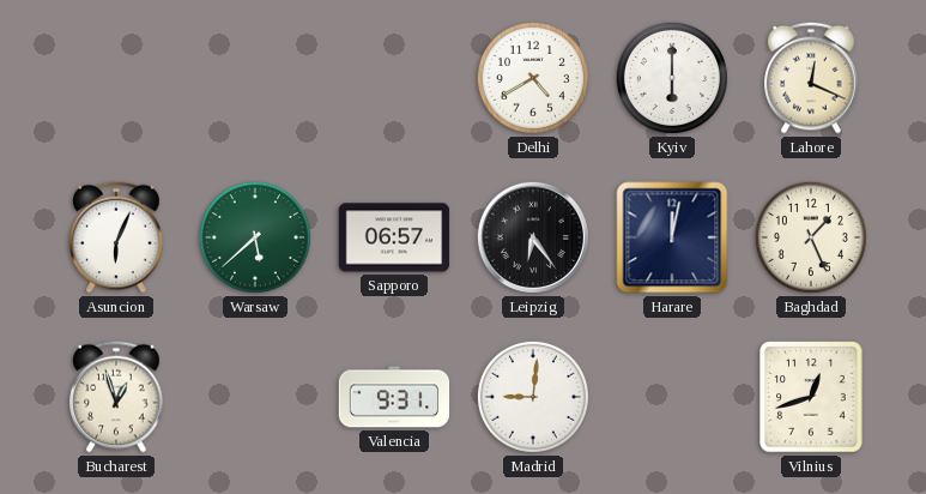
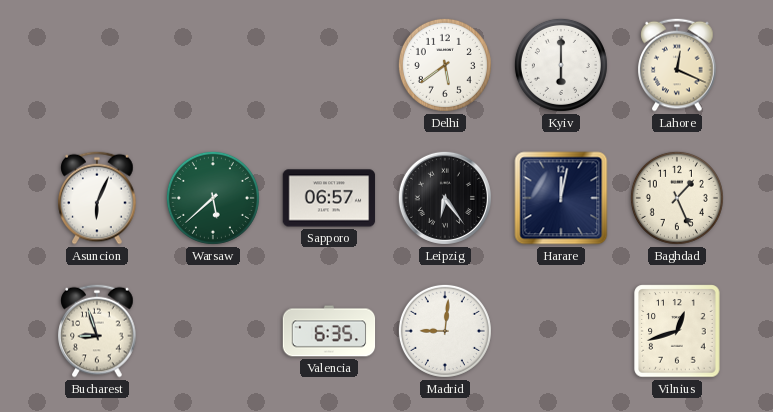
Delhi: 4:40 -> 5:39
Bucharest: 12:57 -> 8:57
Valencia: 9:31 -> 6:35
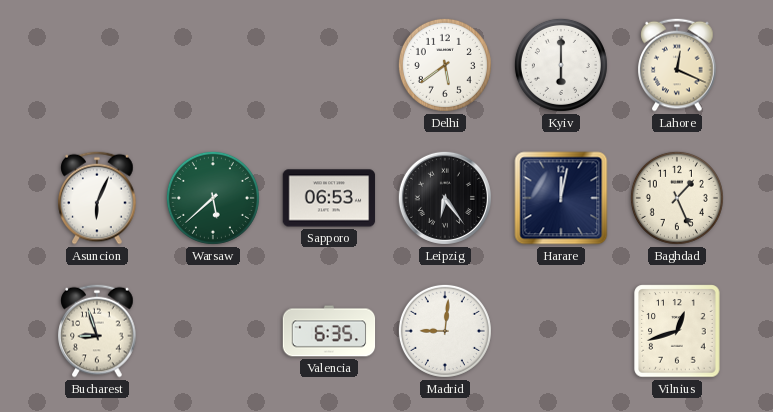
Sapporo: 06:57 -> 06:53
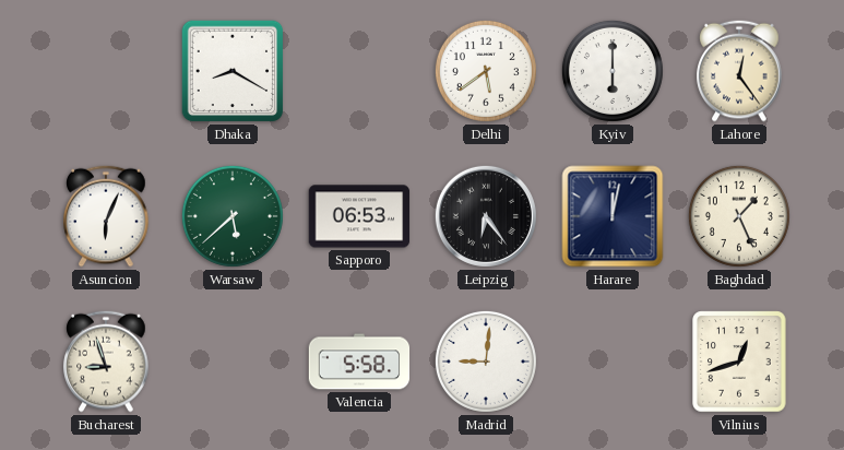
Dhaka: none -> 8:20
Lahore: 12:19 -> 12:24
Valencia: 6:35 -> 5:58
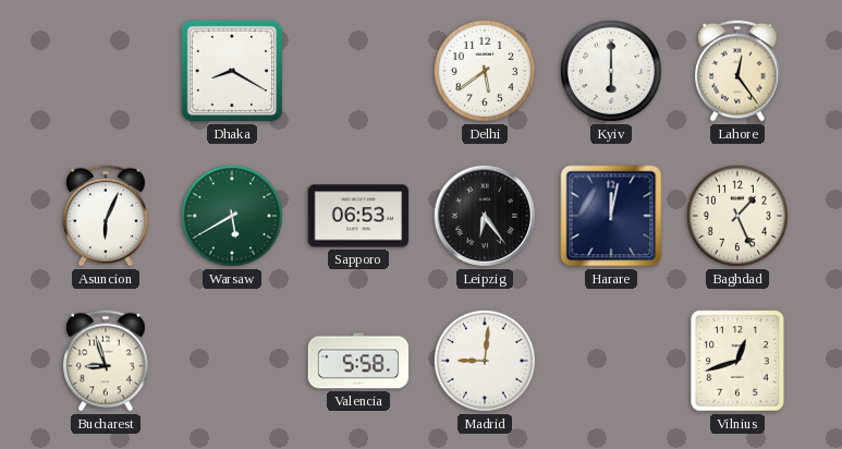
Warsaw: 5:38 -> 5:40
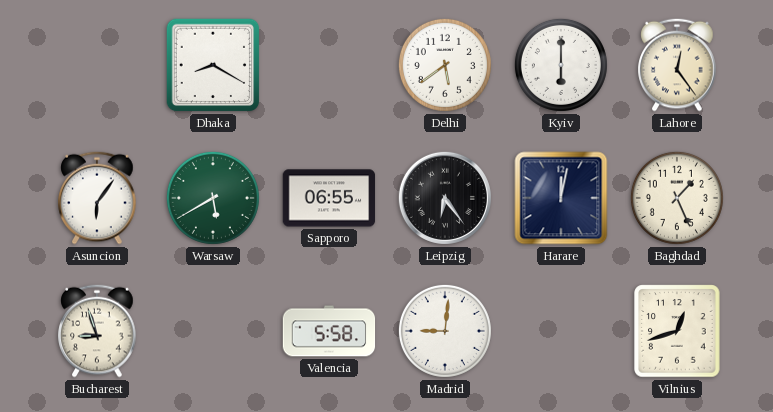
Asuncion: 6:04 -> 6:06
Sapporo: 06:53 -> 06:55
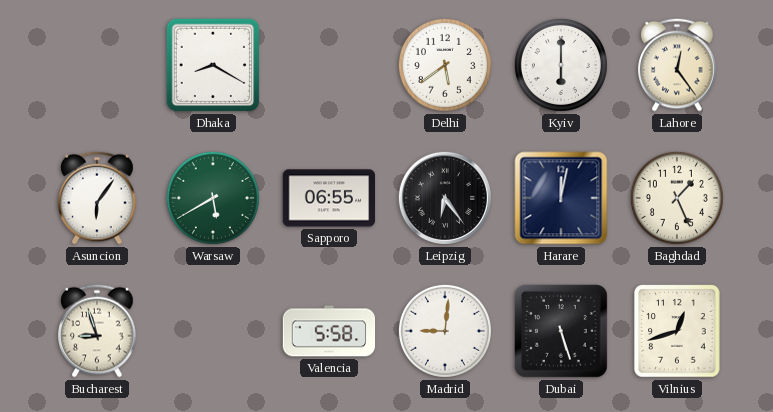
Dubai: none -> 5:27
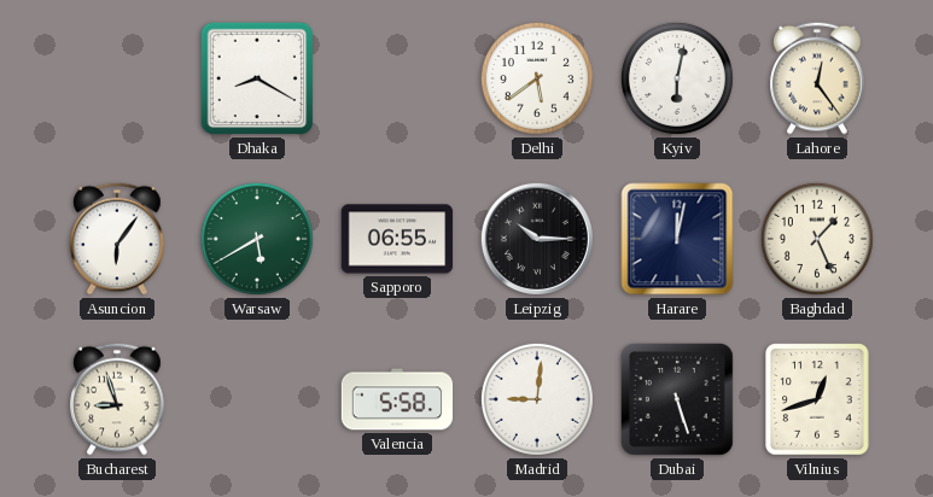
Kyiv: 6:00 -> 6:02
Leipzig: 6:24 -> 10:15
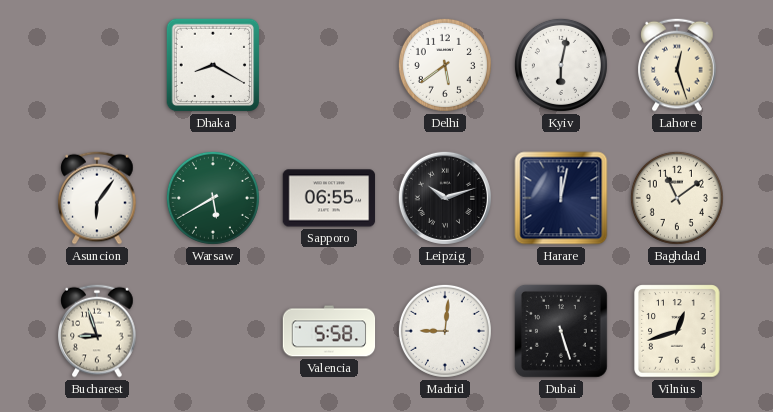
Lahore: 12:24 -> 12:27
Leipzig: 10:15 -> 10:12
Baghdad: 1:26 -> 11:09
